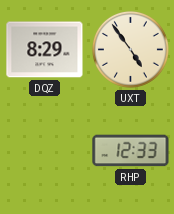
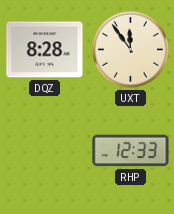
DQZ: 8:29 -> 8:28
UXT: 4:54 -> 11:54
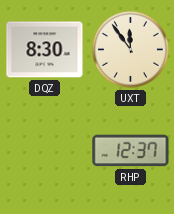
DQZ: 8:28 -> 8:30
RHP: 12:33 -> 12:37
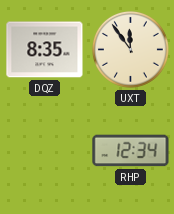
DQZ: 8:30 -> 8:35
RHP: 12:37 -> 12:34
